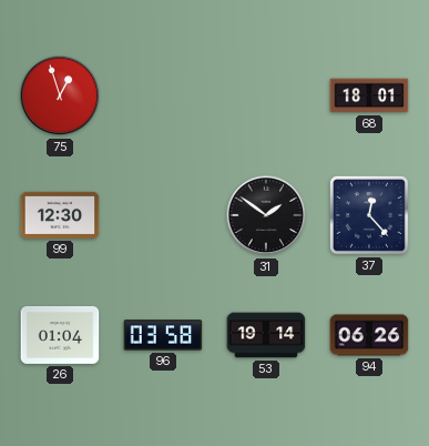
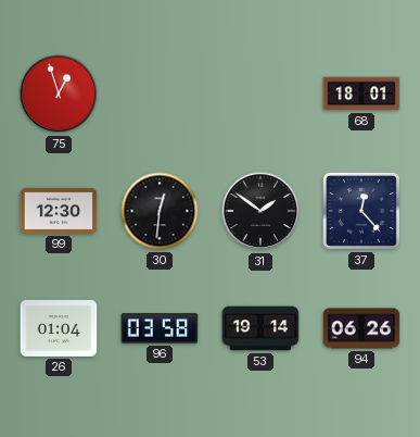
30: none -> 12:31
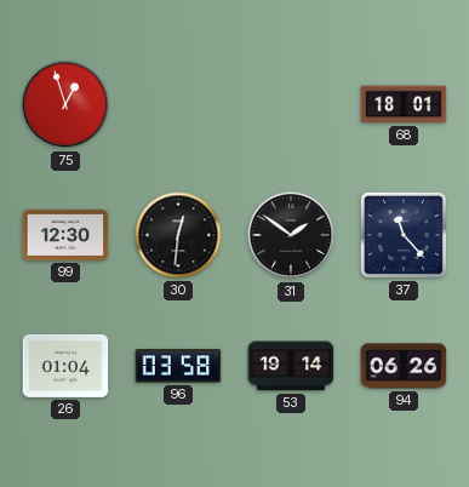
37: 12:23 -> 11:23
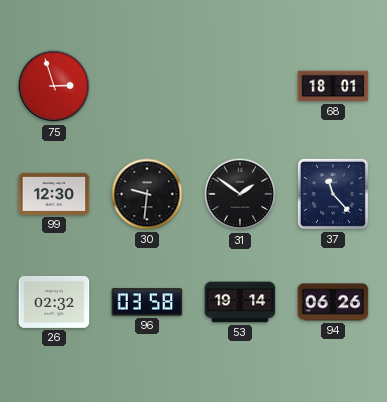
75: 12:57 -> 2:57
30: 12:31 -> 9:31
26: 01:04 -> 02:32
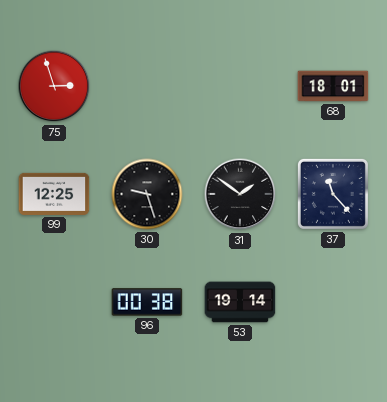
99: 12:30 -> 12:25
30: 9:31 -> 9:27
26: 02:32 -> none
96: 03:58 -> 00:38
94: 06:26 -> none
